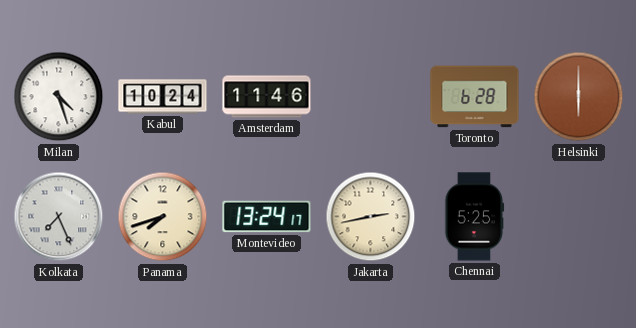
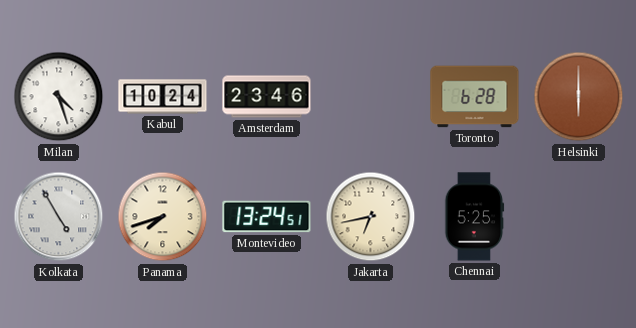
Amsterdam: 11:46 -> 23:46
Kolkata: 7:26 -> 4:55
Montevideo: 13:24:17 -> 13:24:51
Jakarta: 2:43 -> 6:43
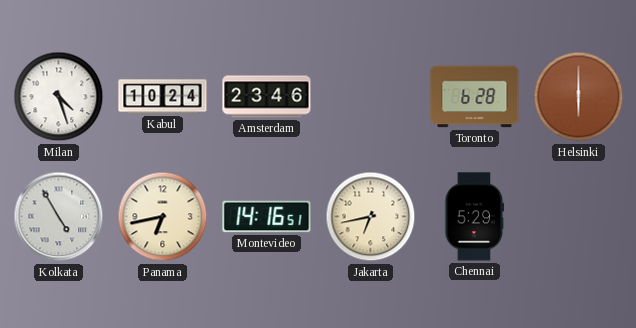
Panama: 7:42 -> 6:43
Montevideo: 13:24 -> 14:16
Chennai: 5:25 -> 5:29
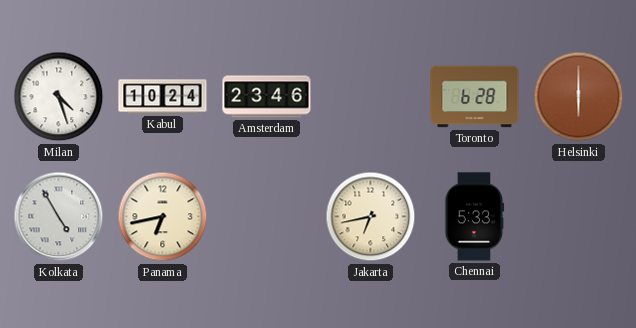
Montevideo: 14:16 -> none
Chennai: 5:29 -> 5:33
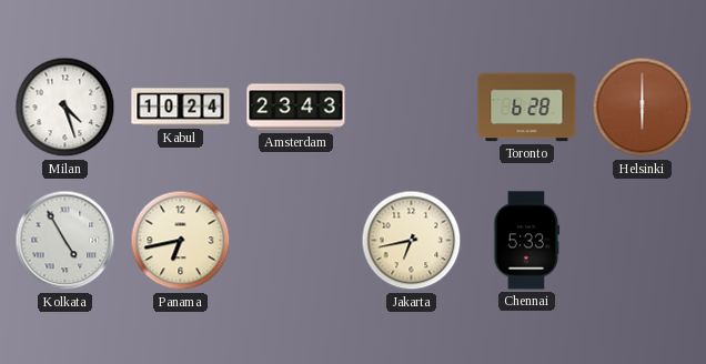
Amsterdam: 23:46 -> 23:43
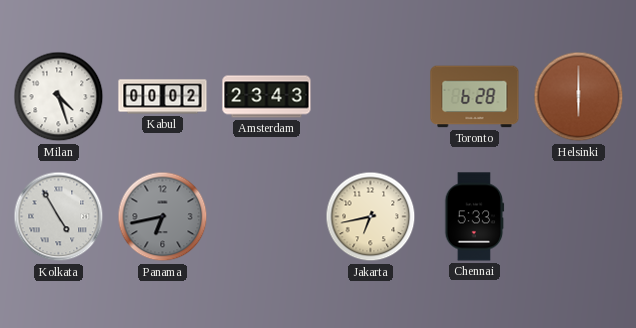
Kabul: 10:24 -> 00:02
Panama dial: cream -> grey
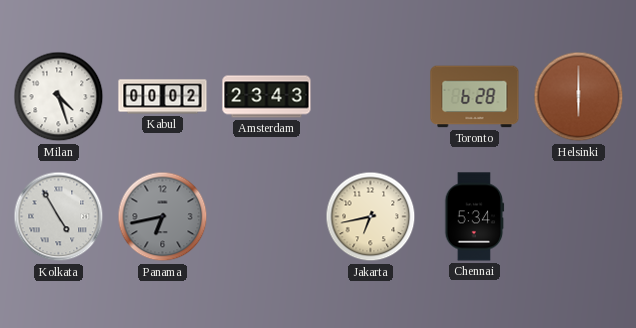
Chennai: 5:33 -> 5:34
